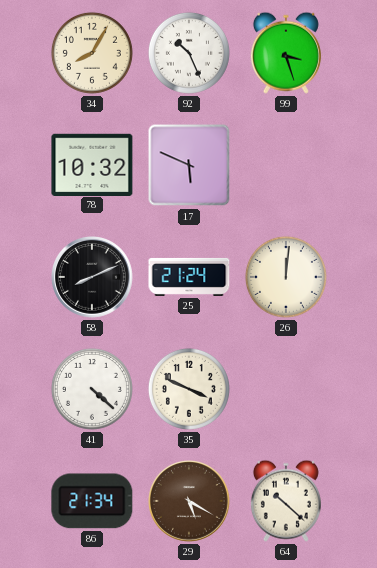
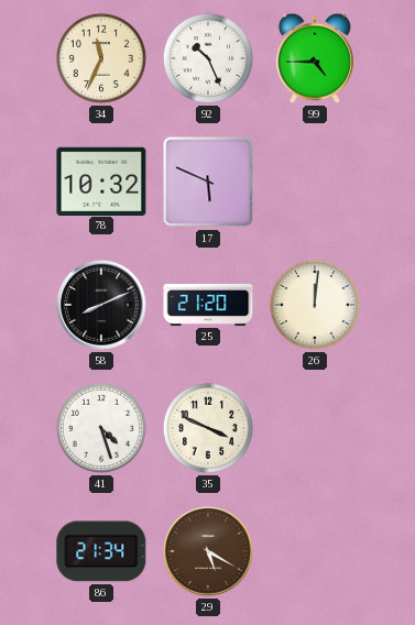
34: 8:05 -> 11:34
99: 3:27 -> 4:45
25: 21:24 -> 21:20
41: 4:22 -> 4:27
64: 10:22 -> none
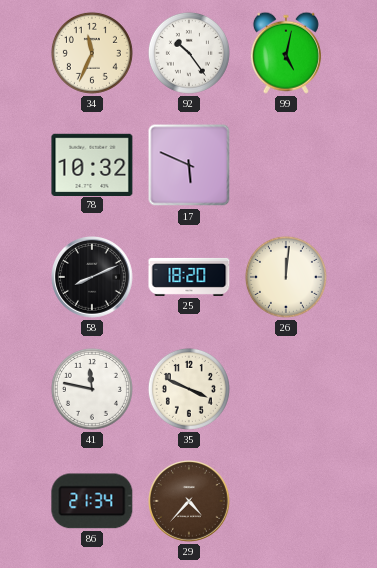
92: 10:26 -> 10:24
99: 4:45 -> 5:02
25: 21:20 -> 18:20
41: 4:27 -> 11:47
29: 5:20 -> 4:37
